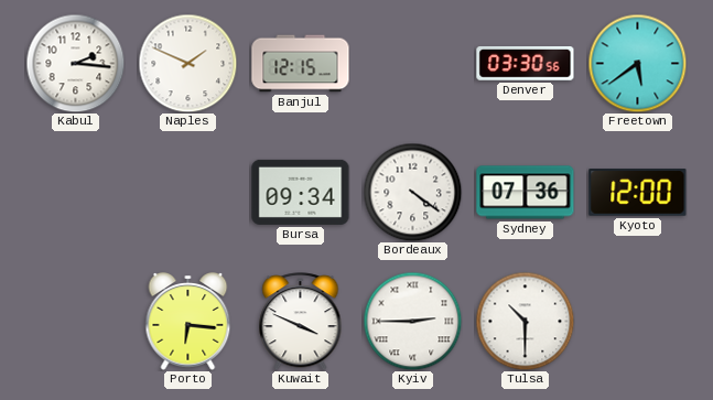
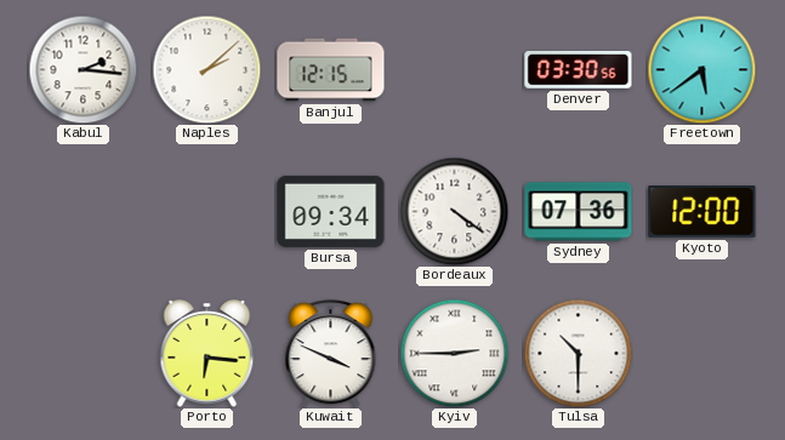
Naples: 1:49 -> 2:08
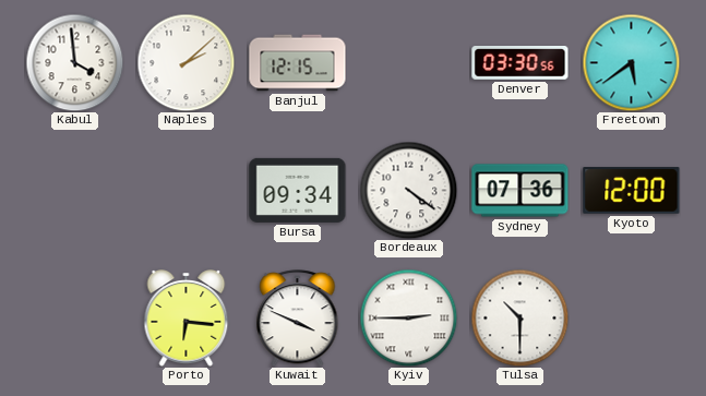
Kabul: 2:16 -> 3:59
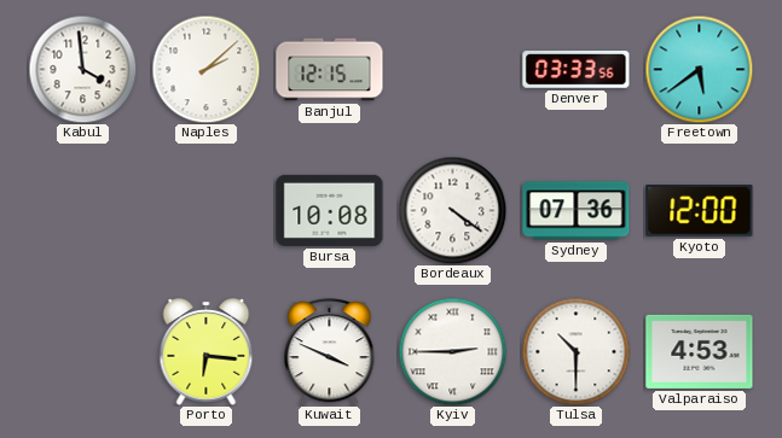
Denver: 03:30 -> 03:33
Bursa: 09:34 -> 10:08
Valparaiso: none -> 4:53
